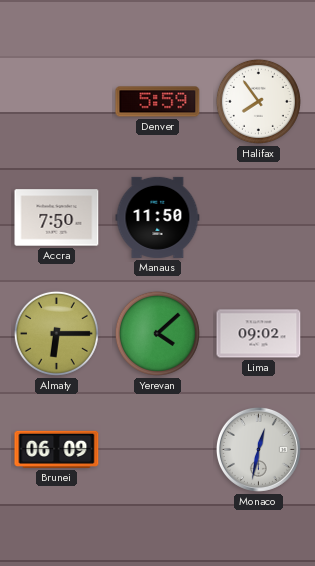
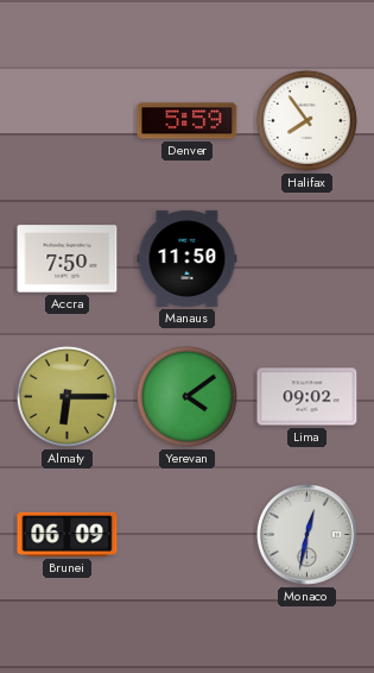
Yerevan: 4:08 -> 4:09
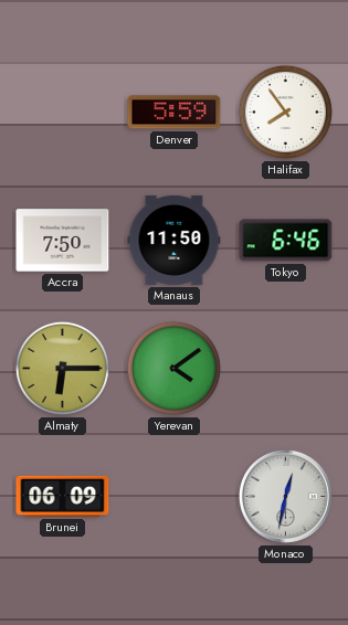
Tokyo: none -> 6:46
Lima: 09:02 -> none
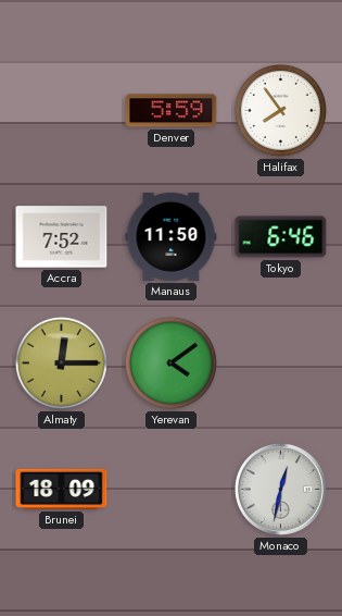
Accra: 7:50 -> 7:52
Almaty: 6:15 -> 12:15
Brunei: 06:09 -> 18:09
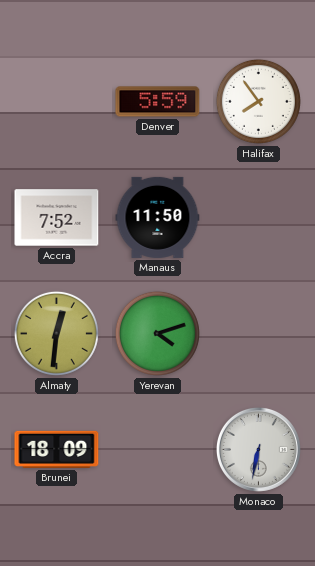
Tokyo: 6:46 -> none
Almaty: 12:15 -> 12:31
Yerevan: 4:09 -> 4:12
Monaco: 12:32 -> 6:32
